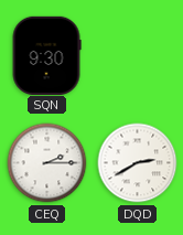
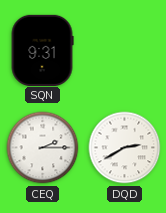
SQN: 9:30 -> 9:31
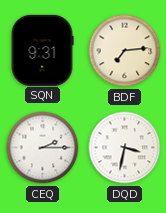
BDF: none -> 7:14
DQD: 2:40 -> 3:32
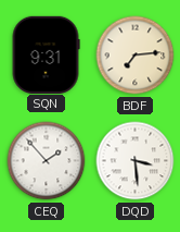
CEQ: 2:15 -> 1:53
DQD: 3:32 -> 3:29
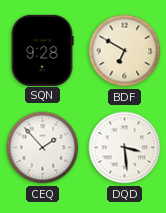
SQN: 9:31 -> 9:28
BDF: 7:14 -> 6:50
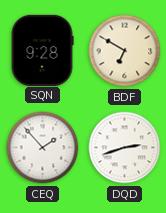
DQD: 3:29 -> 2:42
